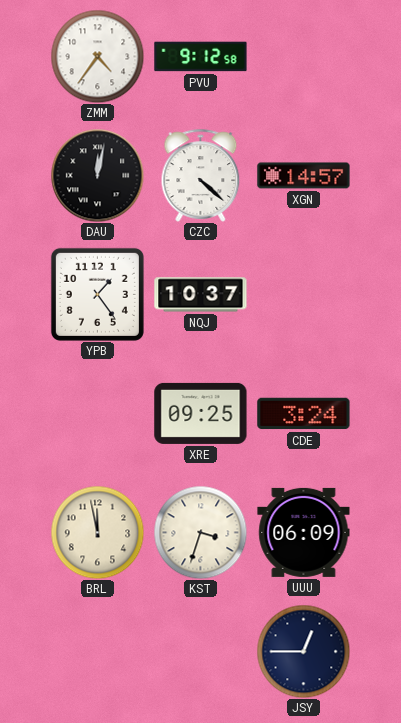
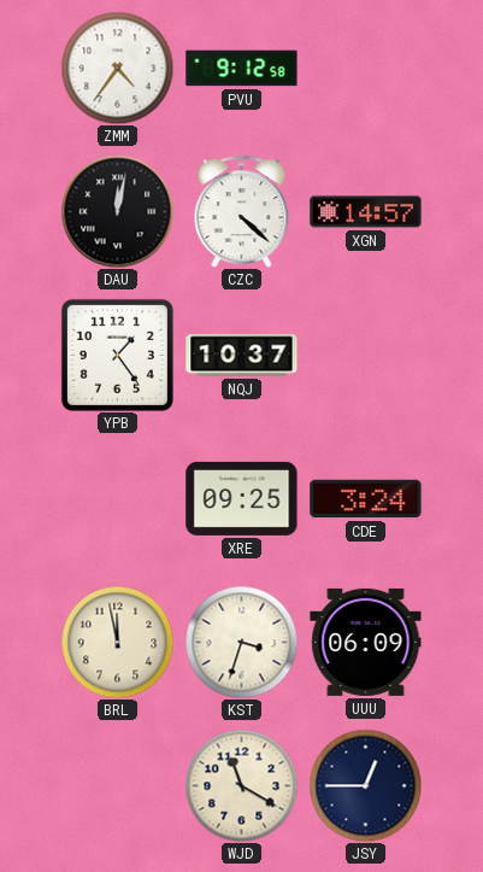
WJD: none -> 11:20
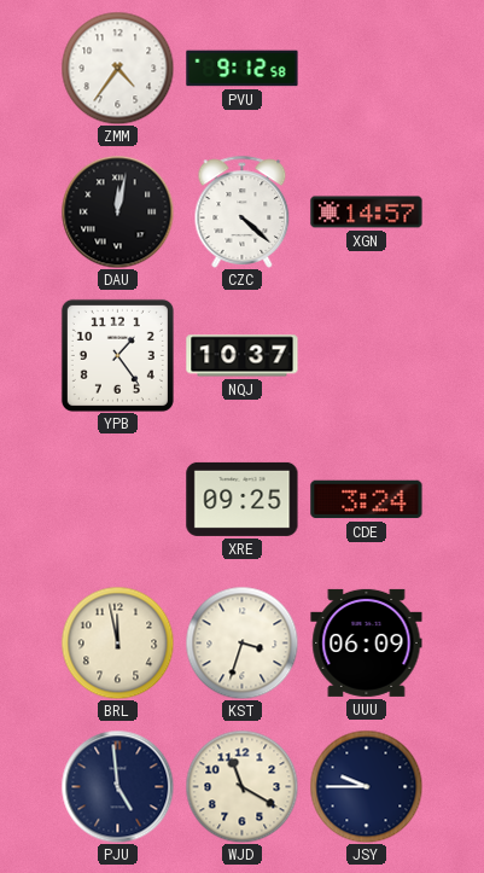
PJU: none -> 4:59
JSY: 12:45 -> 9:45
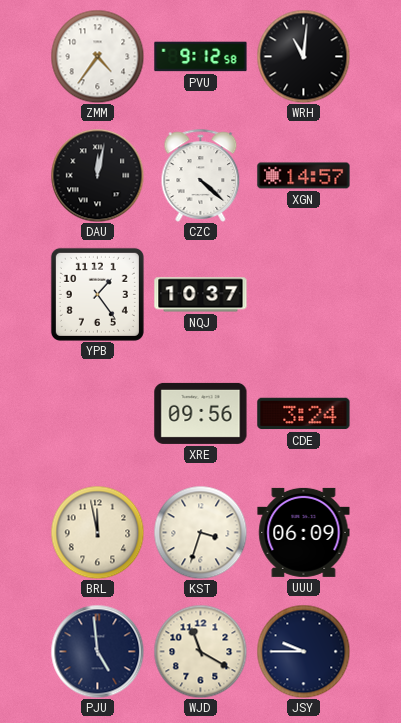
WRH: none -> 11:01
XRE: 09:25 -> 09:56
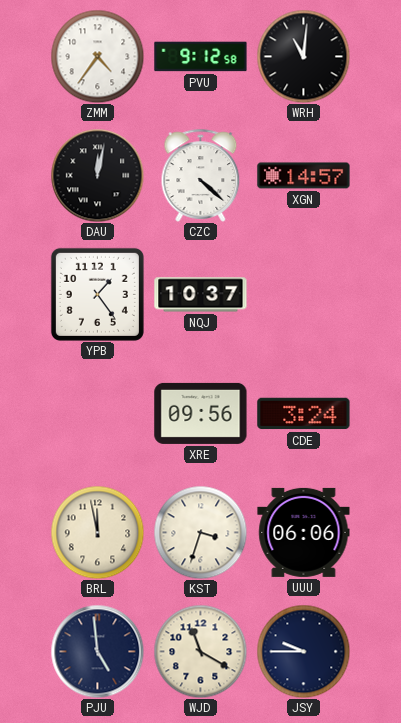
UUU: 06:09 -> 06:06
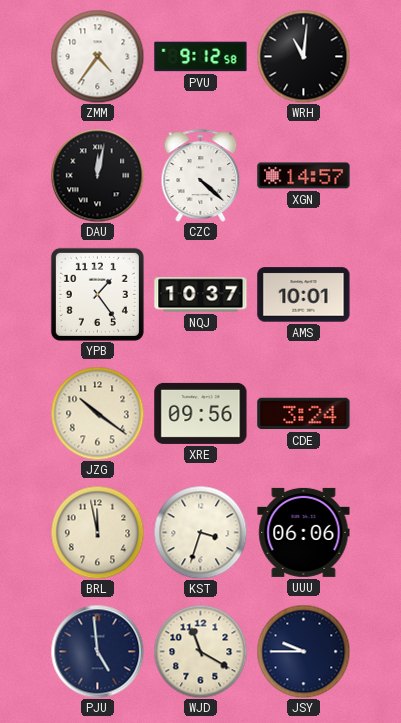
AMS: none -> 10:01
JZG: none -> 10:21
